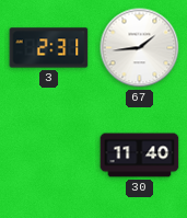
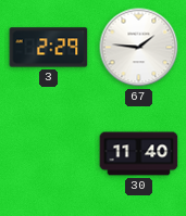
3: 2:31 -> 2:29
67: 1:44 -> 1:46
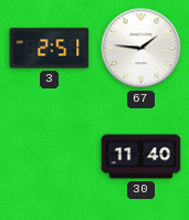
3: 2:29 -> 2:51
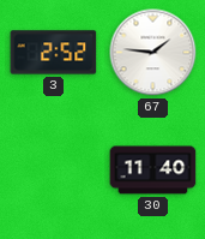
3: 2:51 -> 2:52
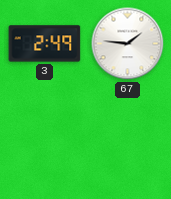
3: 2:52 -> 2:49
30: 11:40 -> none
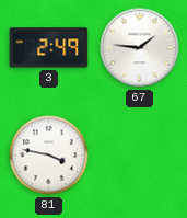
81: none -> 3:47
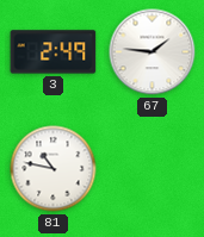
81: 3:47 -> 10:47
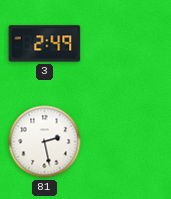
67: 1:46 -> none
81: 10:47 -> 2:28
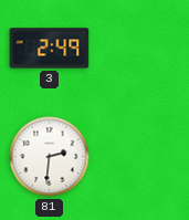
81: 2:28 -> 2:31
